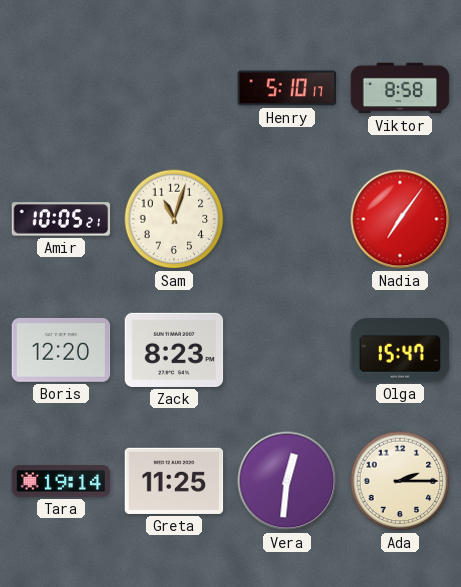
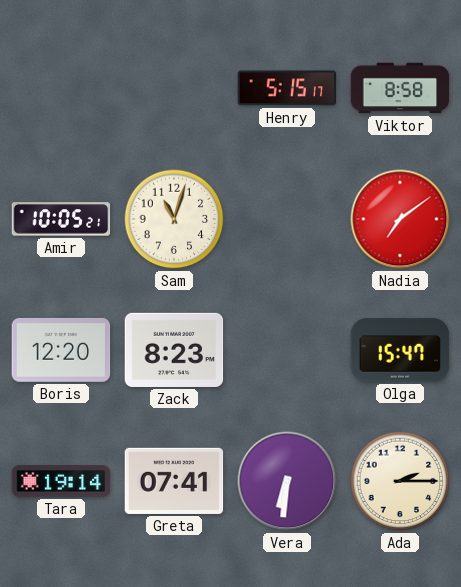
Henry: 5:10 -> 5:15
Nadia: 7:06 -> 7:09
Greta: 11:25 -> 07:41
Vera: 12:31 -> 6:31
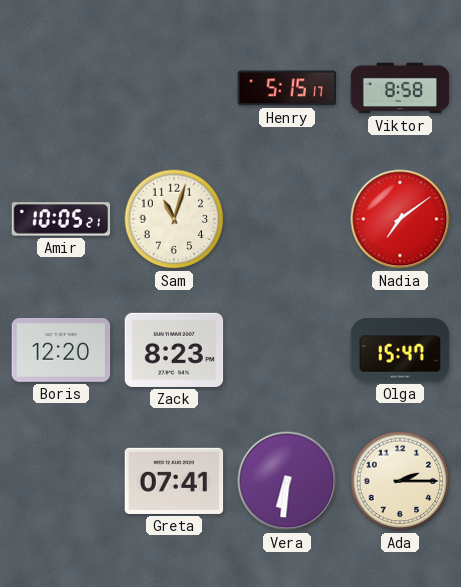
Tara: 19:14 -> none
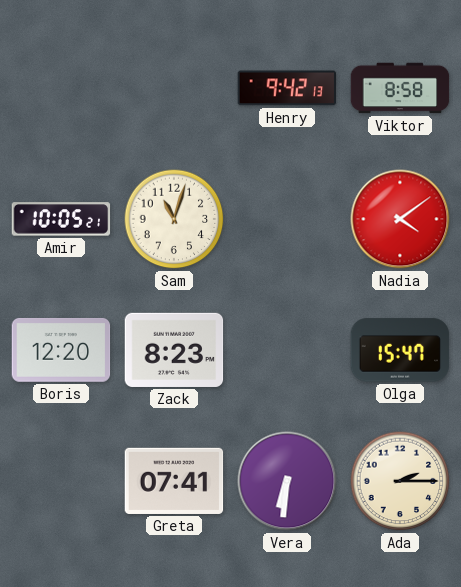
Henry: 5:15 -> 9:42
Nadia: 7:09 -> 4:09
